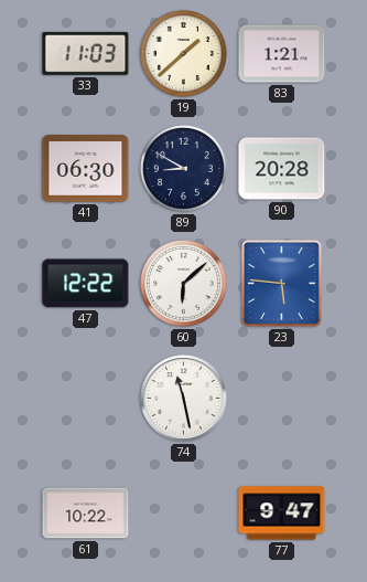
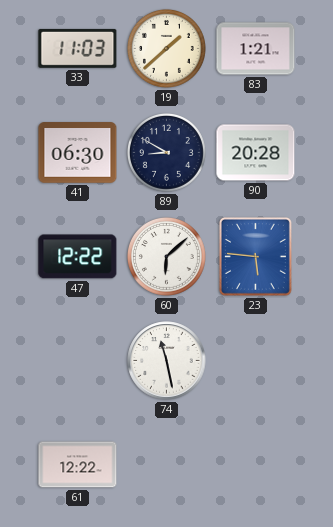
61: 10:22 -> 12:22
77: 9:47 -> none
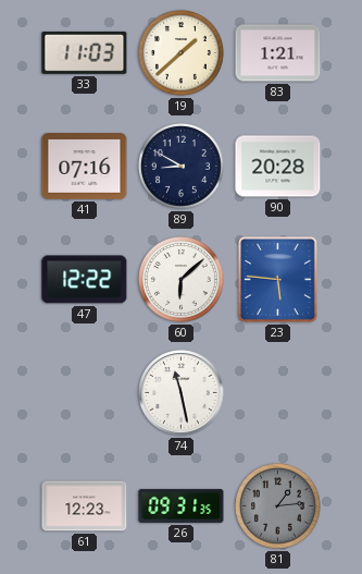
41: 06:30 -> 07:16
61: 12:22 -> 12:23
26: none -> 09:31
81: none -> 1:14
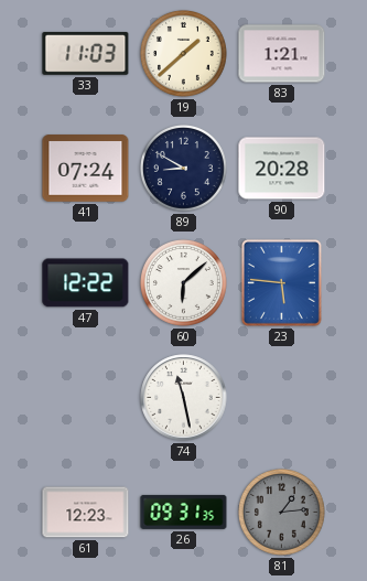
41: 07:16 -> 07:24
